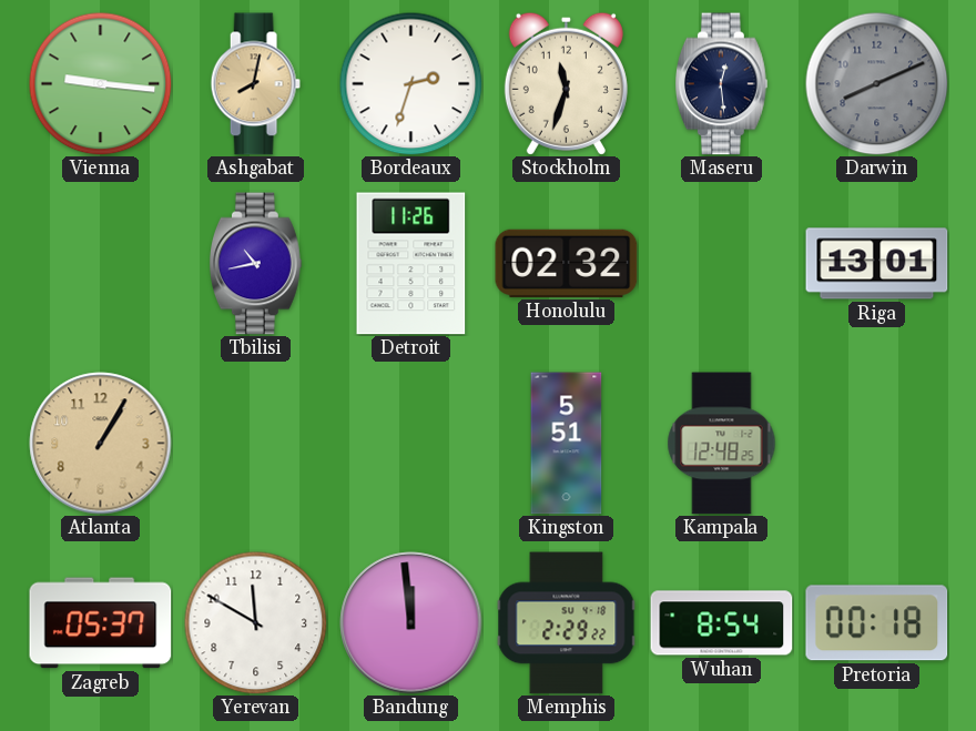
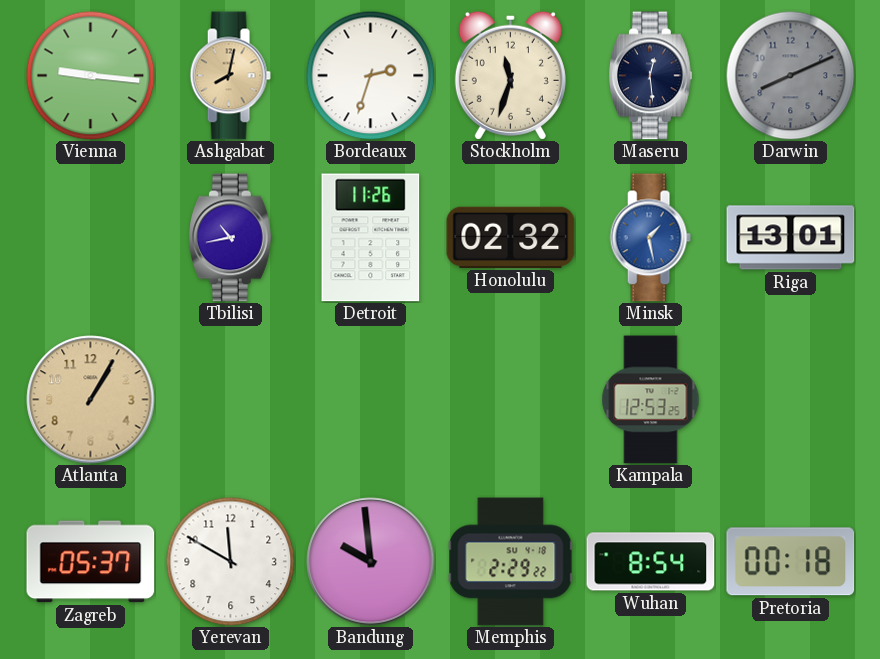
Minsk: none -> 1:28
Kingston: 5:51 -> none
Kampala: 12:48 -> 12:53
Bandung: 11:59 -> 9:59
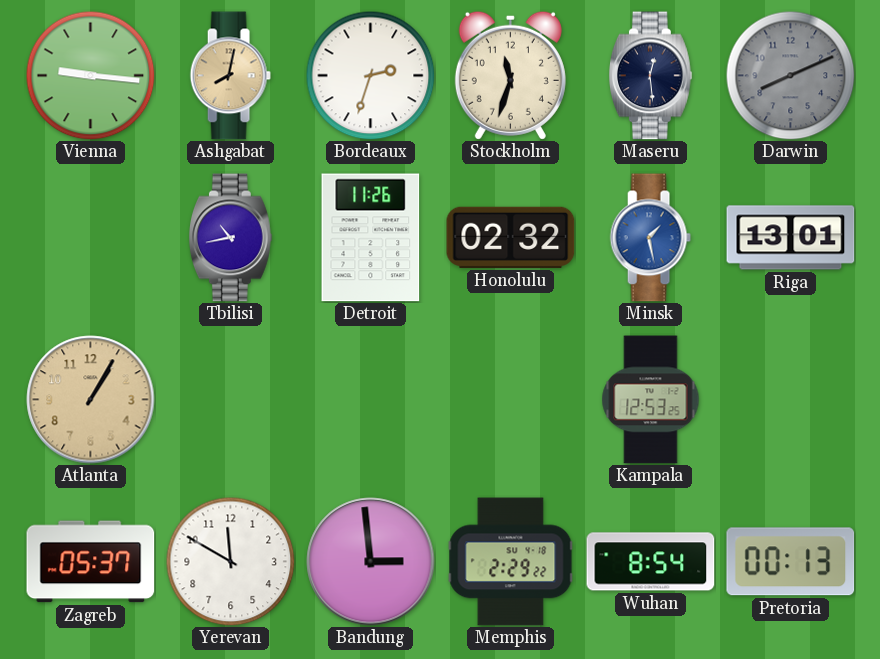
Bandung: 9:59 -> 2:59
Pretoria: 00:18 -> 00:13
